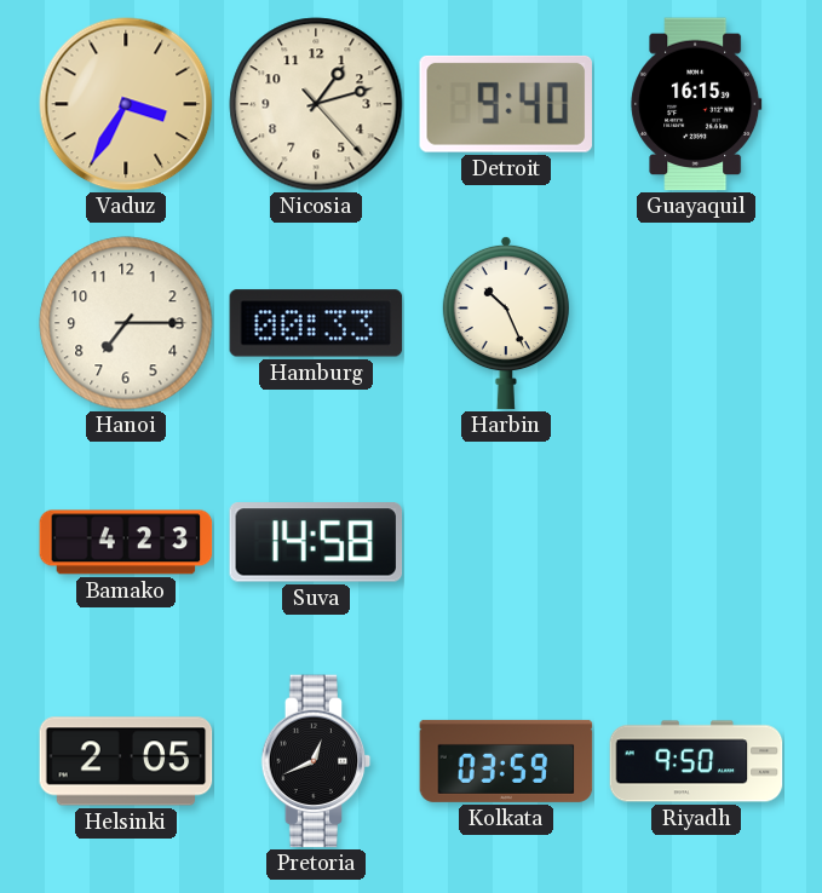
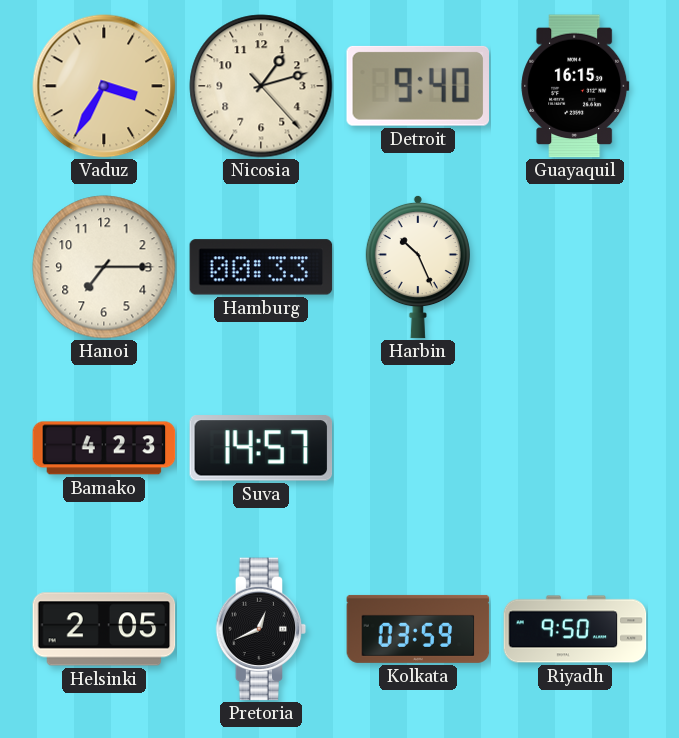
Suva: 14:58 -> 14:57
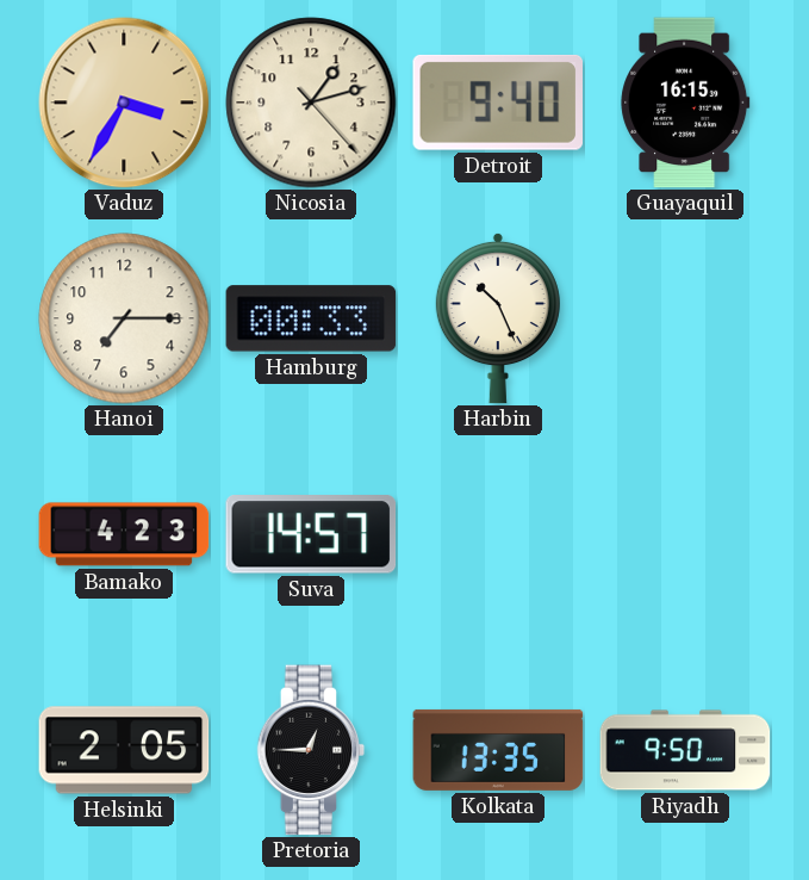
Pretoria: 12:41 -> 12:45
Kolkata: 03:59 -> 13:35
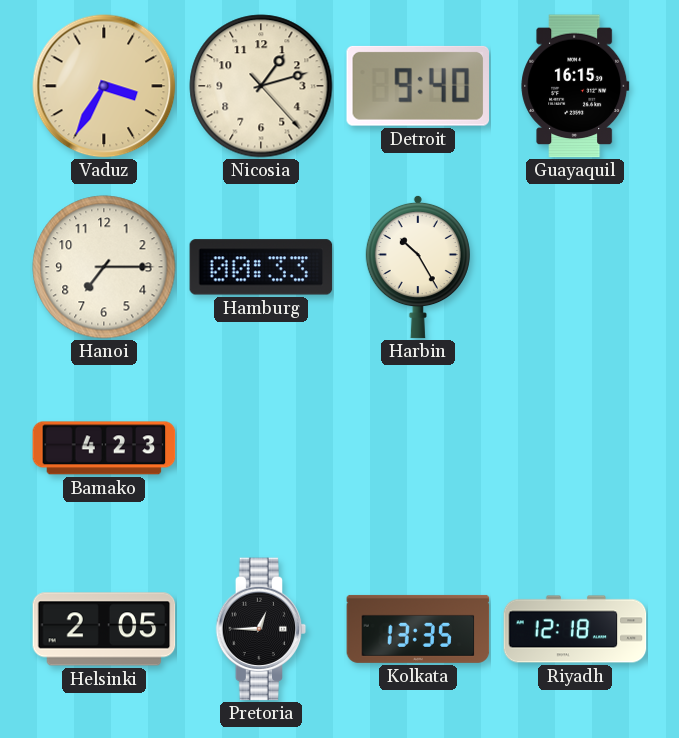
Harbin: 10:26 -> 10:25
Suva: 14:57 -> none
Riyadh: 9:50 -> 12:18
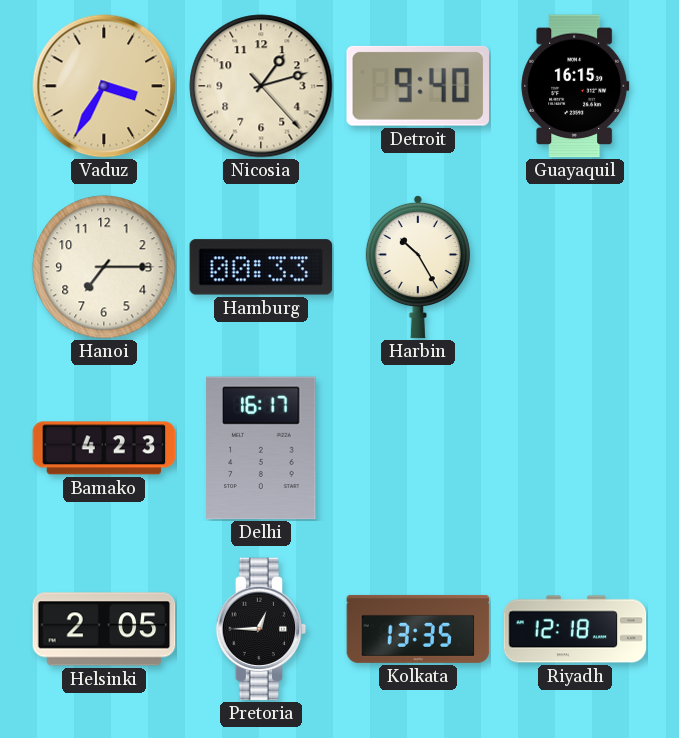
Delhi: none -> 16:17
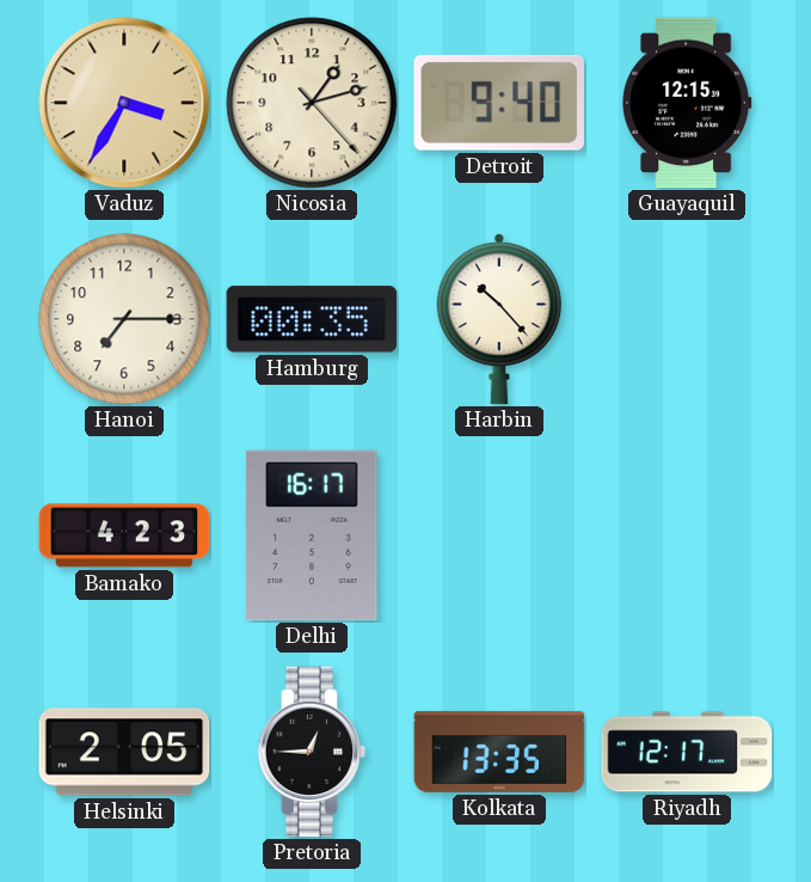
Guayaquil: 16:15 -> 12:15
Hamburg: 00:33 -> 00:35
Harbin: 10:25 -> 10:23
Riyadh: 12:18 -> 12:17
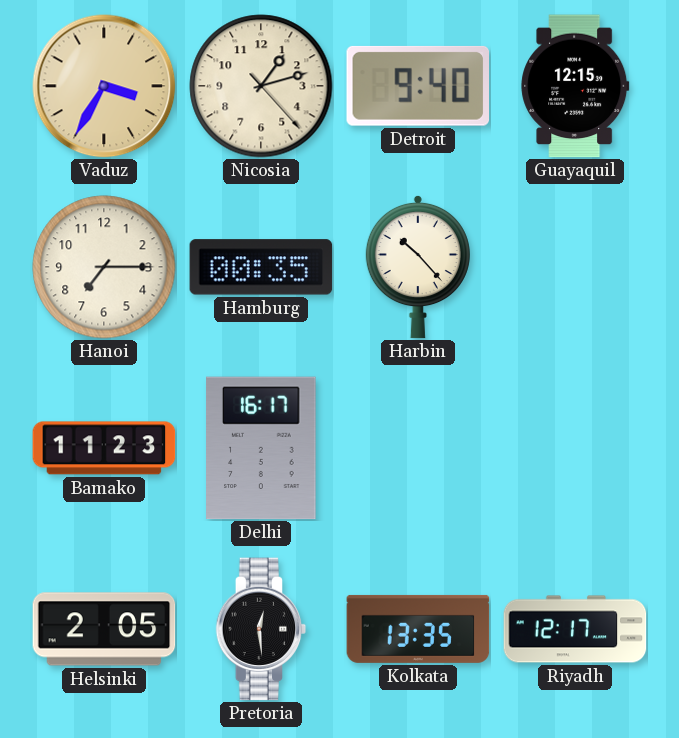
Bamako: 4:23 -> 11:23
Pretoria: 12:45 -> 12:29
